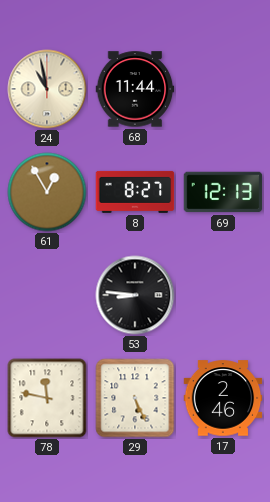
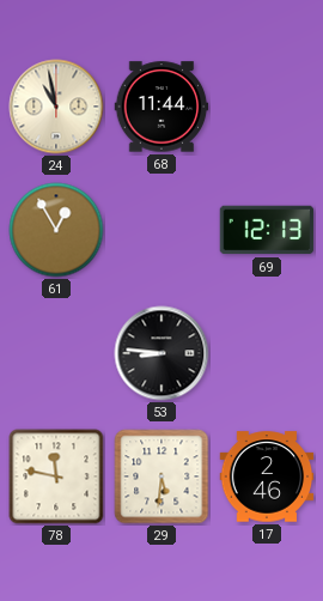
8: 8:27 -> none
29: 5:26 -> 5:31
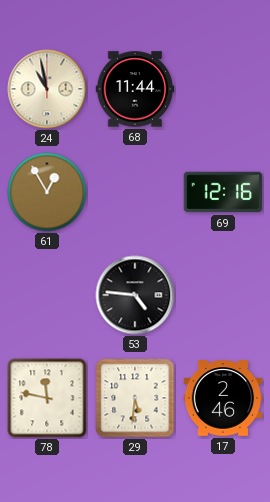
69: 12:13 -> 12:16
53: 8:46 -> 4:46
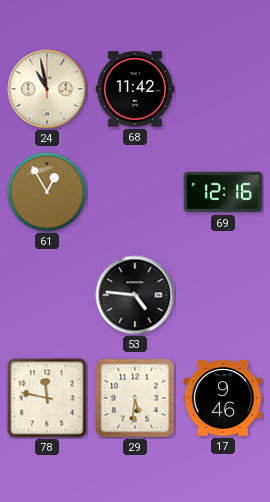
68: 11:44 -> 11:42
17: 2:46 -> 9:46
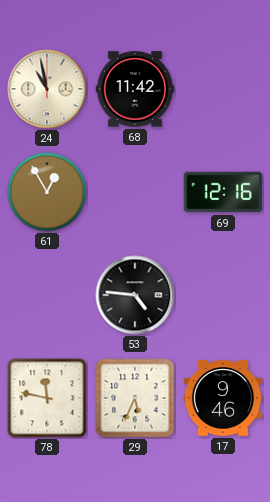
29: 5:31 -> 5:34
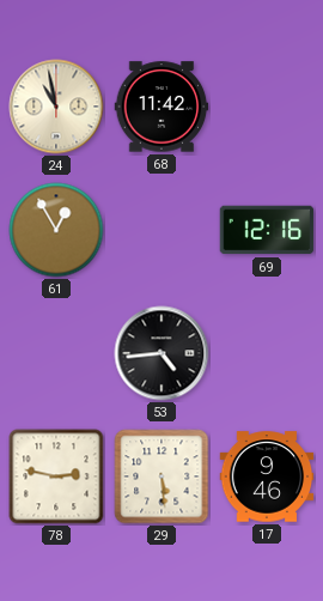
53: 4:46 -> 4:44
78: 11:47 -> 2:47
29: 5:34 -> 5:29
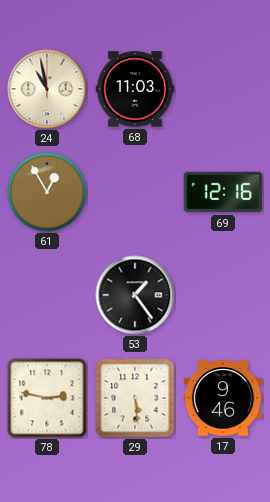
68: 11:42 -> 11:03
53: 4:44 -> 1:24
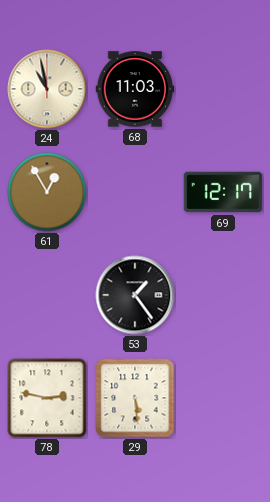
69: 12:16 -> 12:17
17: 9:46 -> none
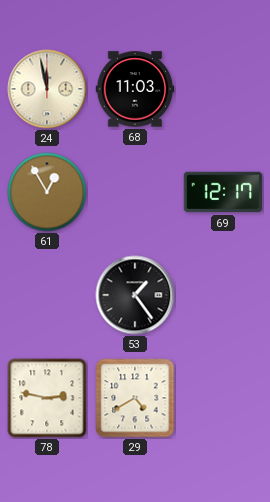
24: 10:58 -> 11:58
29: 5:29 -> 4:40
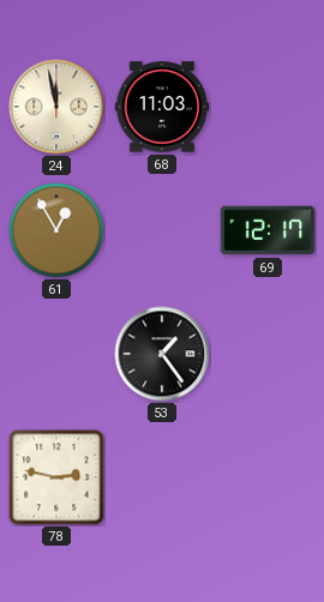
29: 4:40 -> none
